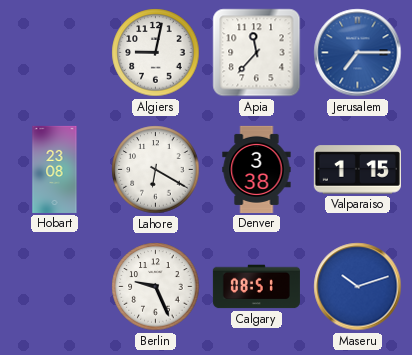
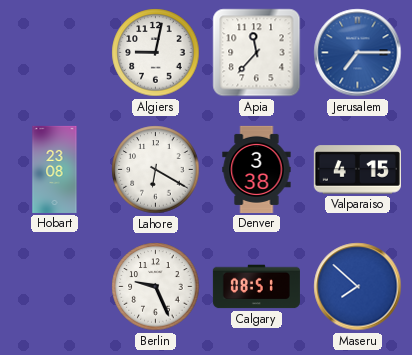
Valparaiso: 1:15 -> 4:15
Maseru: 10:12 -> 7:52
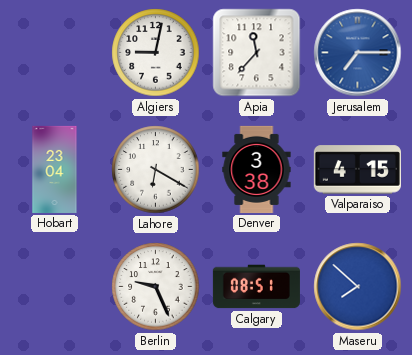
Hobart: 23:08 -> 23:04
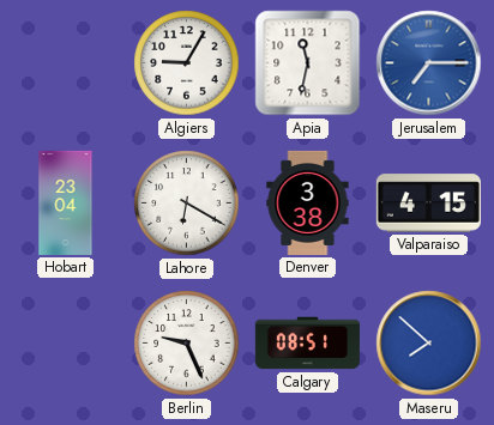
Algiers: 9:02 -> 9:05
Apia: 11:37 -> 11:32
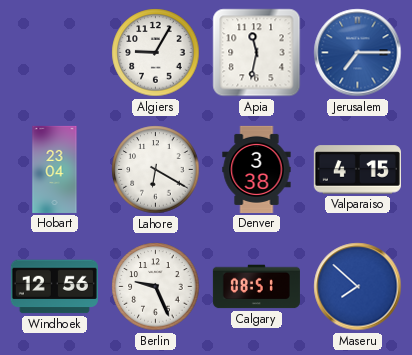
Windhoek: none -> 12:56
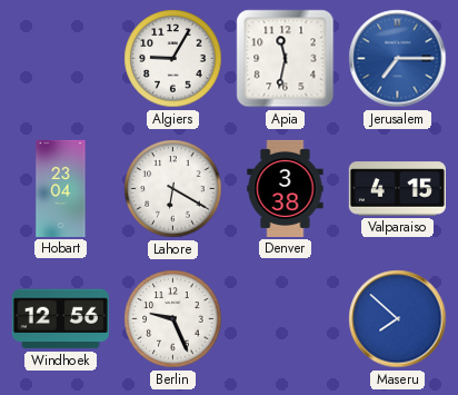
Calgary: 08:51 -> none
